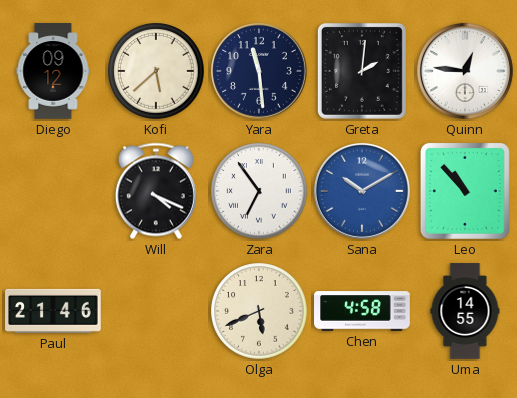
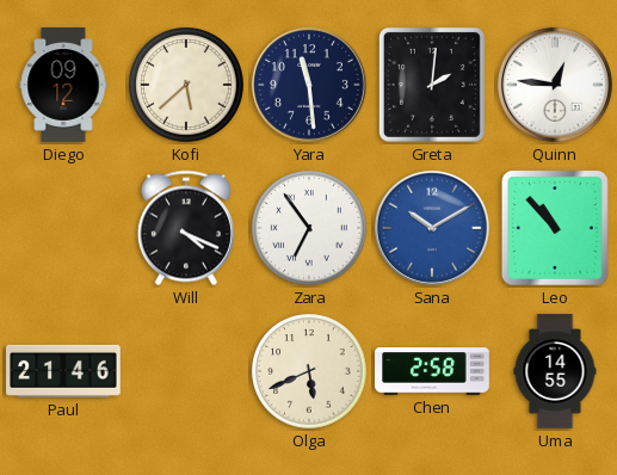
Chen: 4:58 -> 2:58
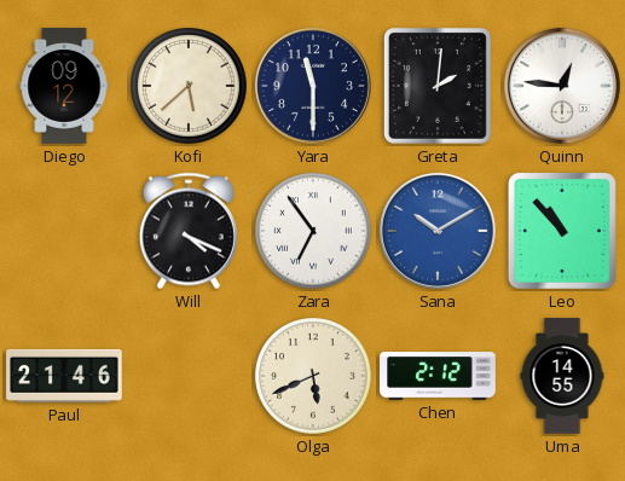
Yara: 11:29 -> 11:30
Chen: 2:58 -> 2:12
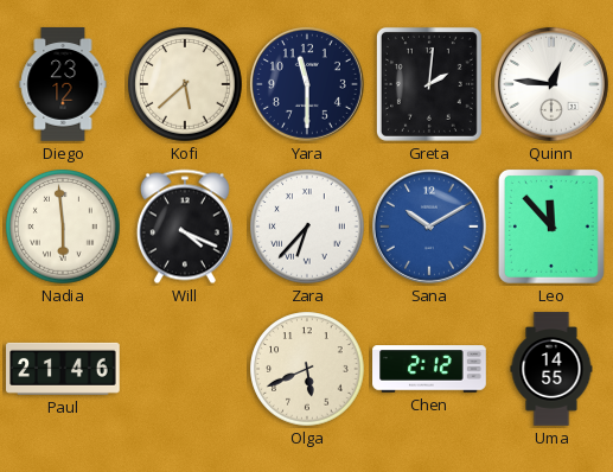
Diego: 09:12 -> 23:12
Nadia: none -> 5:59
Zara: 6:54 -> 6:37
Leo: 10:53 -> 11:53
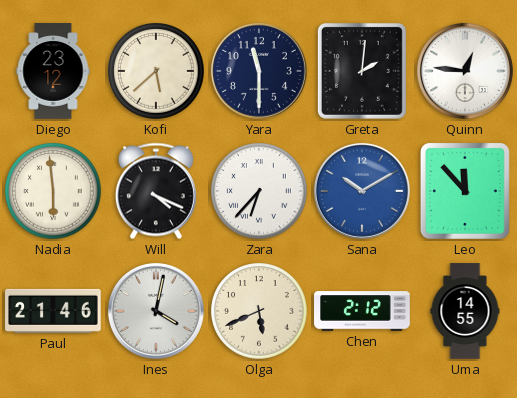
Ines: none -> 4:02
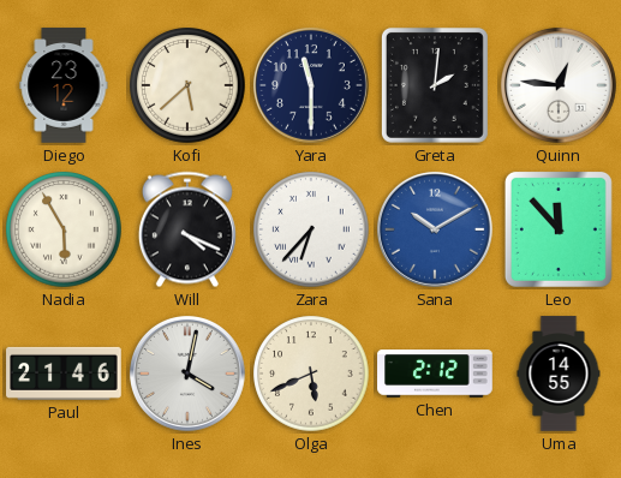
Nadia: 5:59 -> 5:55
